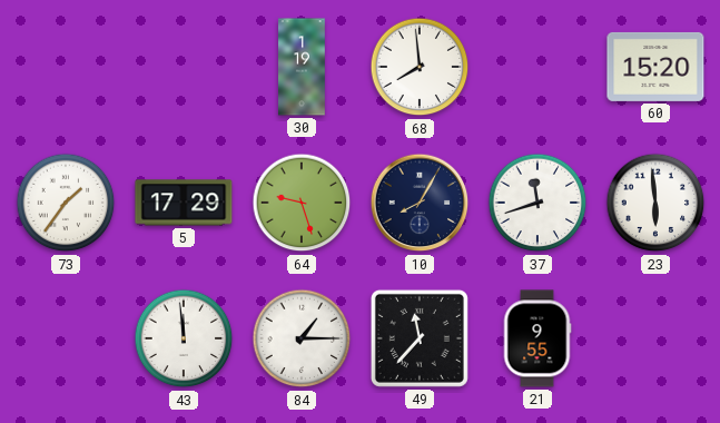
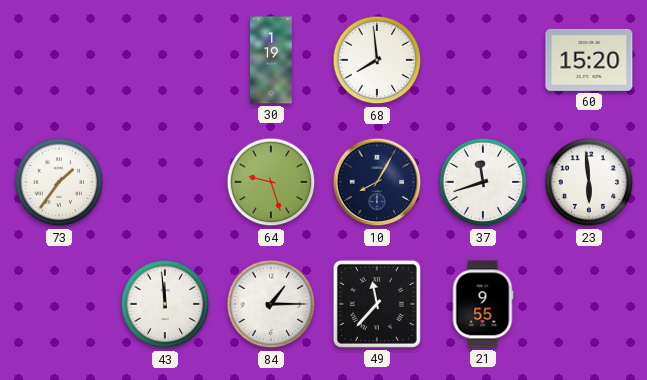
5: 17:29 -> none
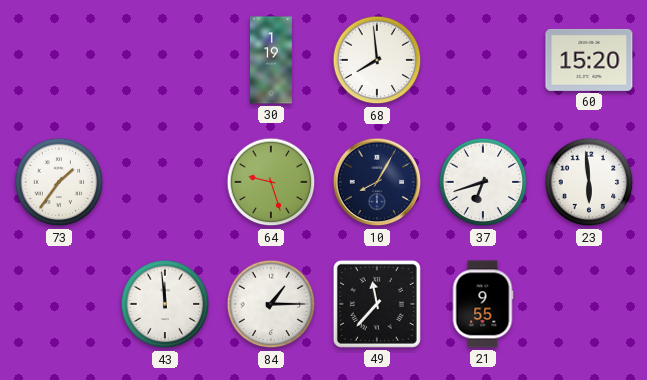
37: 11:42 -> 6:42
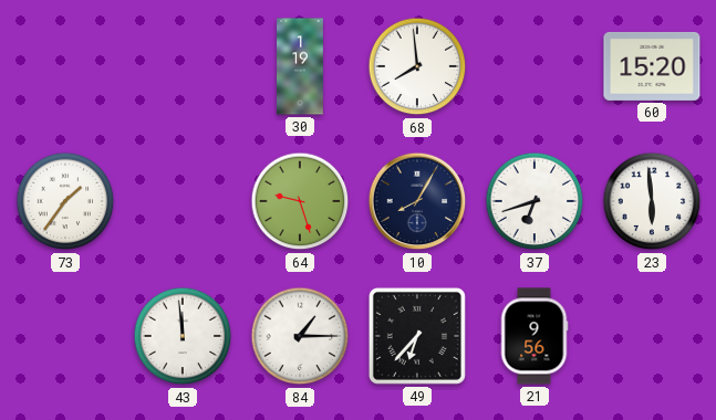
49: 11:37 -> 6:37
21: 9:55 -> 9:56
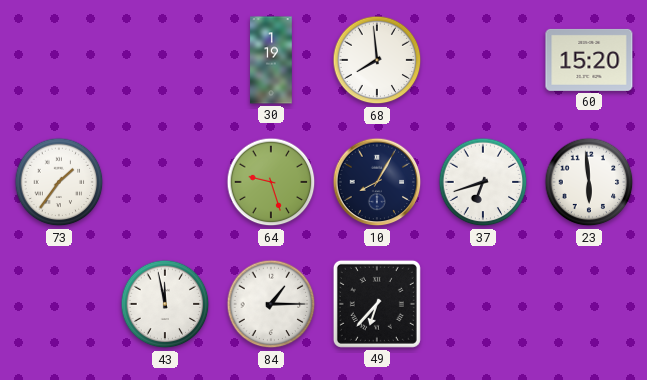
43: 11:59 -> 11:58
21: 9:56 -> none
